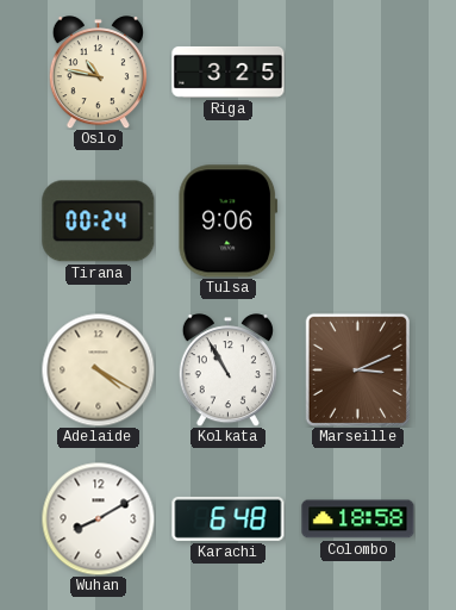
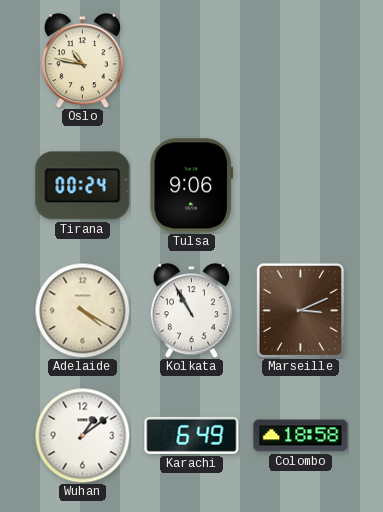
Riga: 3:25 -> none
Wuhan: 8:10 -> 1:09
Karachi: 6:48 -> 6:49
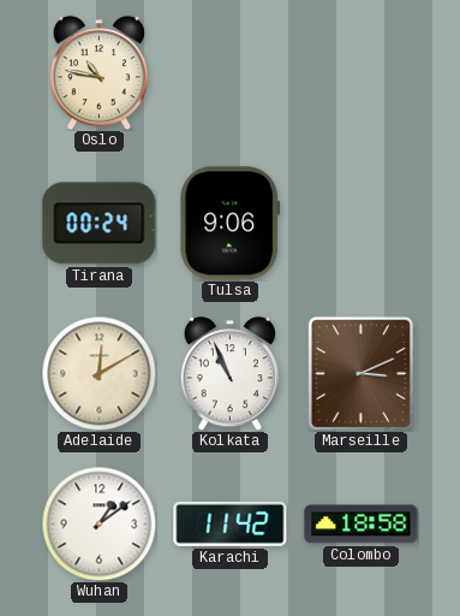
Adelaide: 4:20 -> 12:10
Kolkata: 10:55 -> 10:56
Karachi: 6:49 -> 11:42
